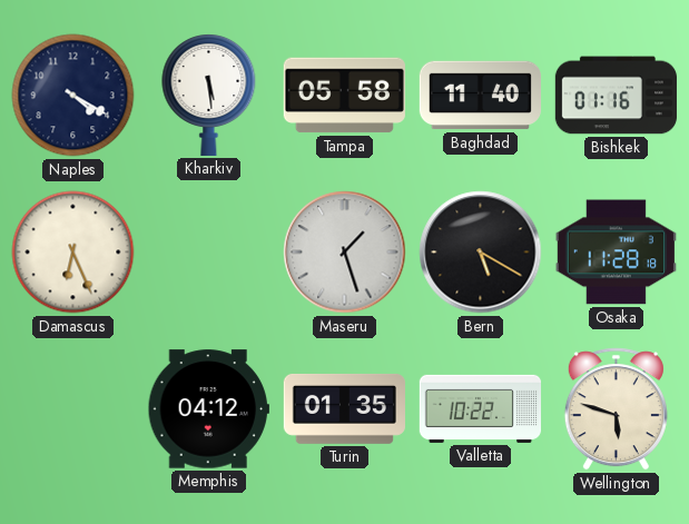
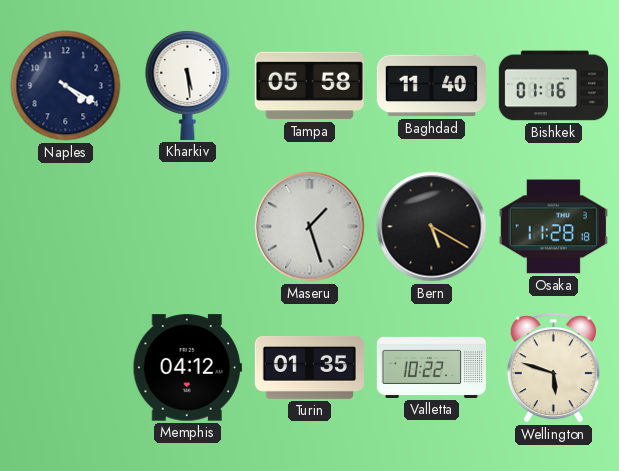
Damascus: 6:26 -> none
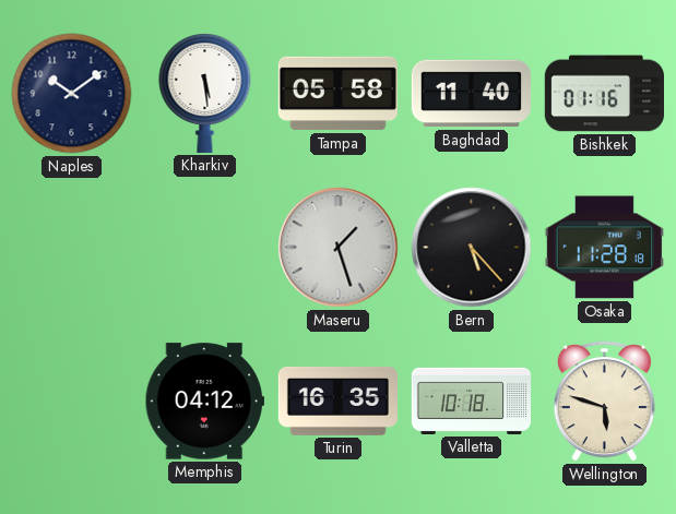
Naples: 4:20 -> 10:09
Bern: 5:20 -> 5:23
Turin: 01:35 -> 16:35
Valletta: 10:22 -> 10:18
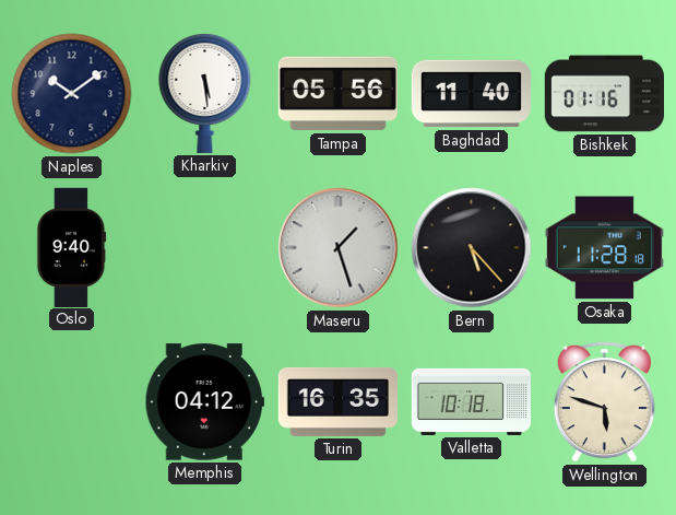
Tampa: 05:58 -> 05:56
Oslo: none -> 9:40
